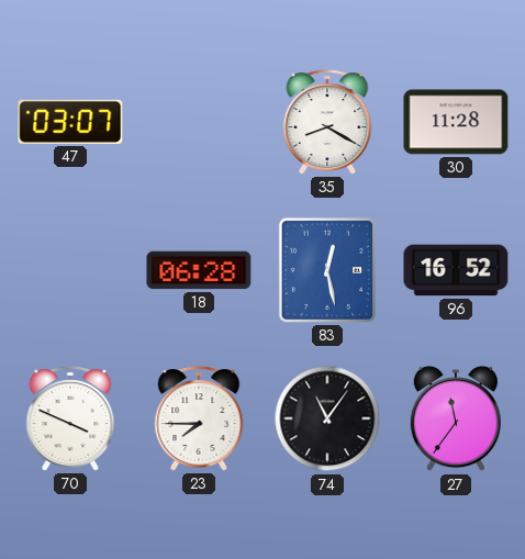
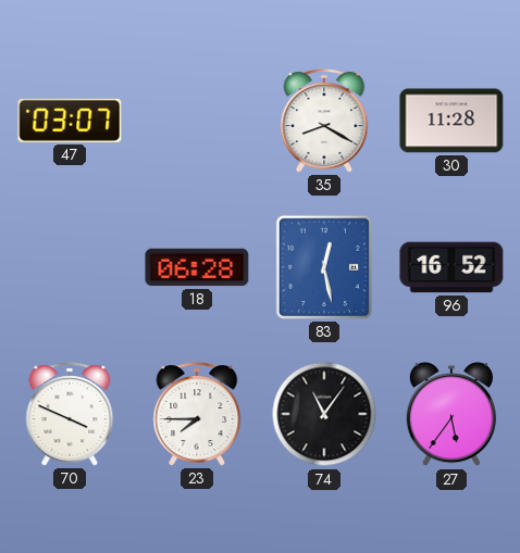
27: 11:36 -> 5:36
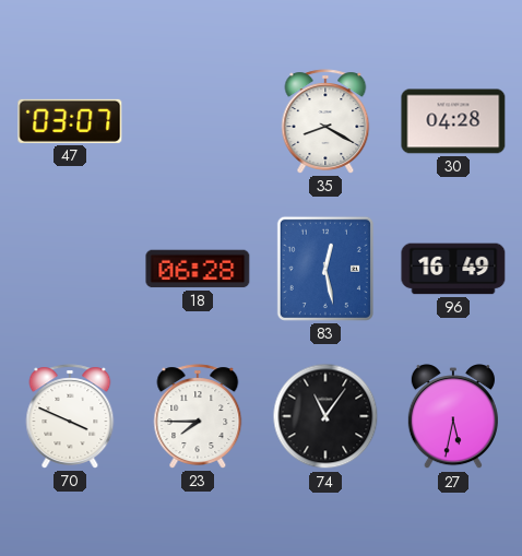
30: 11:28 -> 04:28
96: 16:52 -> 16:49
27: 5:36 -> 5:32
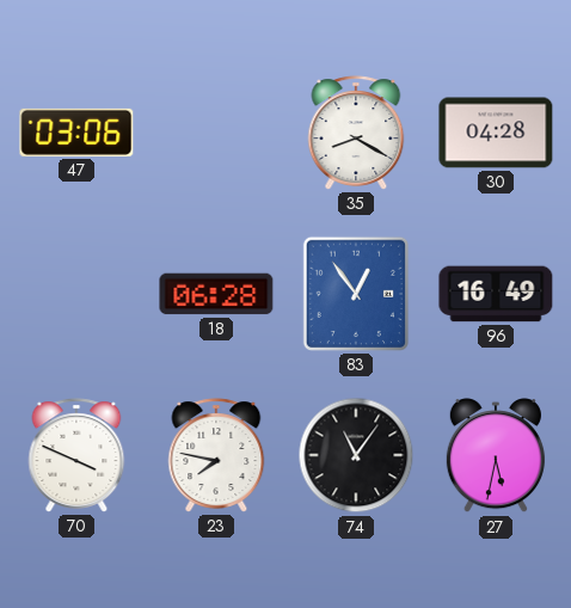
47: 03:07 -> 03:06
83: 12:28 -> 12:54
23: 7:45 -> 7:47
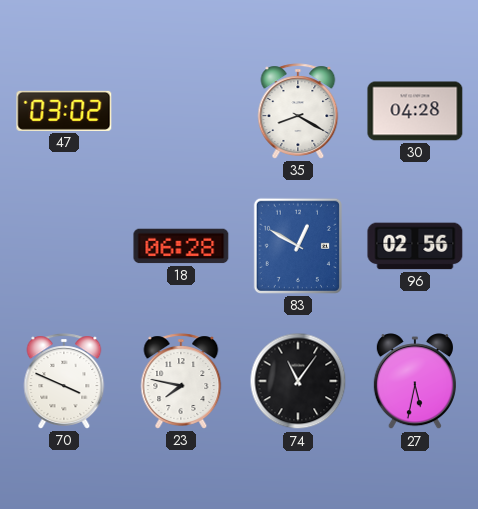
47: 03:06 -> 03:02
83: 12:54 -> 12:50
96: 16:49 -> 02:56
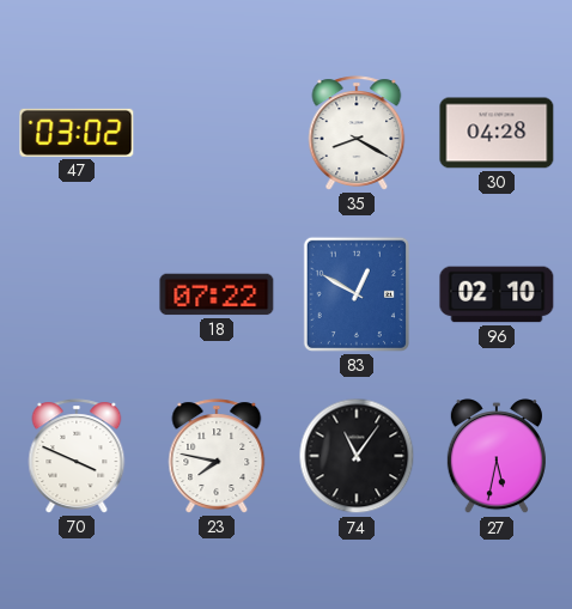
18: 06:28 -> 07:22
96: 02:56 -> 02:10
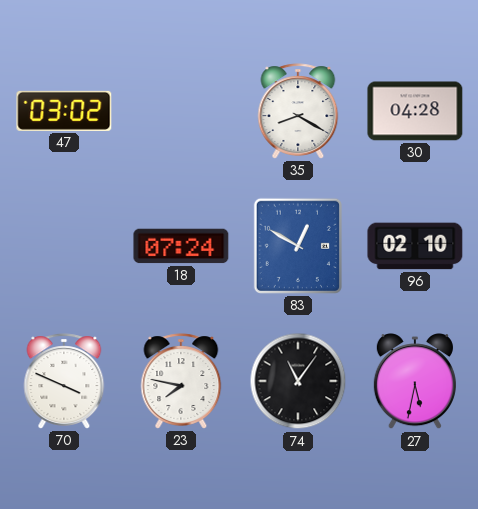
18: 07:22 -> 07:24
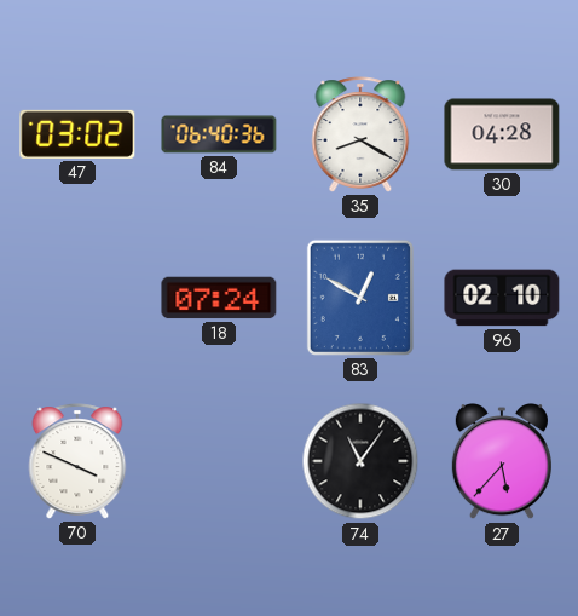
84: none -> 06:40
23: 7:47 -> none
27: 5:32 -> 5:37
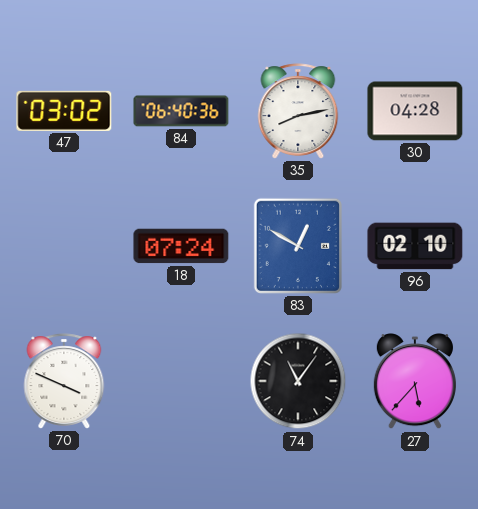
35: 8:20 -> 8:13
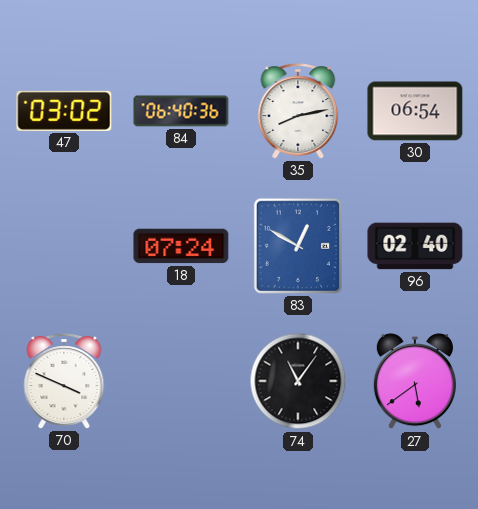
30: 04:28 -> 06:54
96: 02:10 -> 02:40
27: 5:37 -> 5:39
